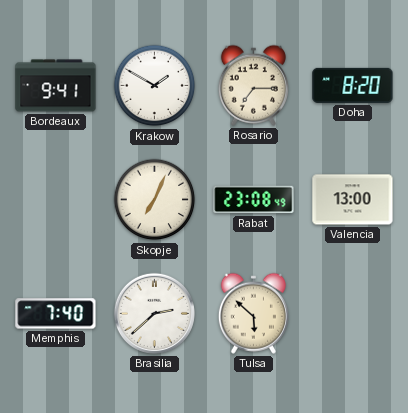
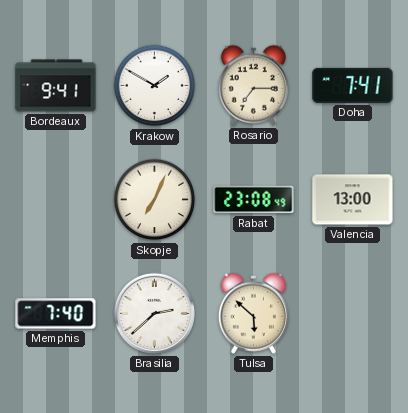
Doha: 8:20 -> 7:41
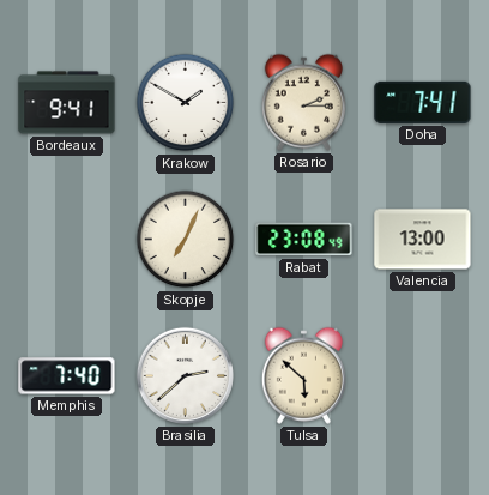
Rosario: 7:15 -> 2:15
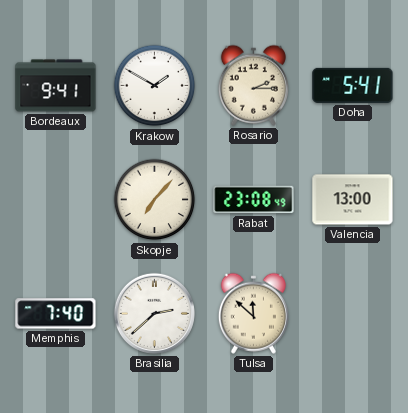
Doha: 7:41 -> 5:41
Skopje: 7:04 -> 7:07
Tulsa: 5:52 -> 11:52
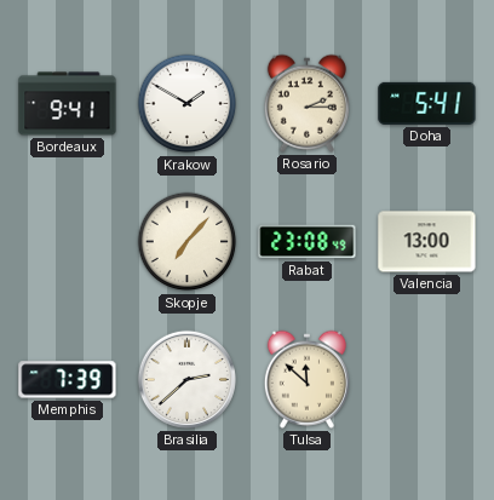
Memphis: 7:40 -> 7:39
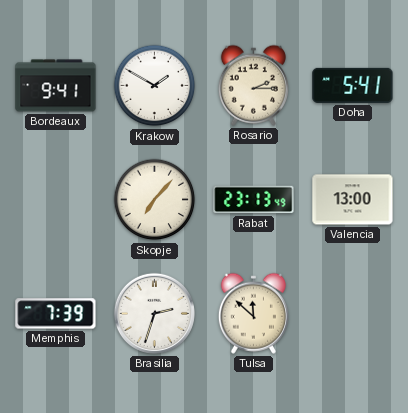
Rabat: 23:08 -> 23:13
Brasilia: 2:38 -> 2:33
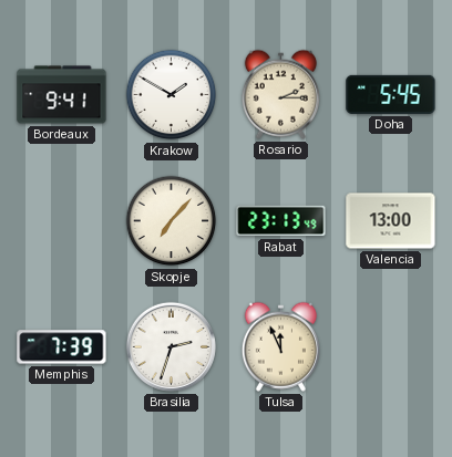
Doha: 5:41 -> 5:45
Tulsa: 11:52 -> 11:56
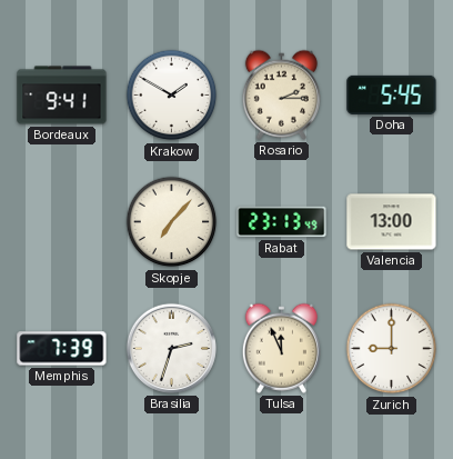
Zurich: none -> 9:00
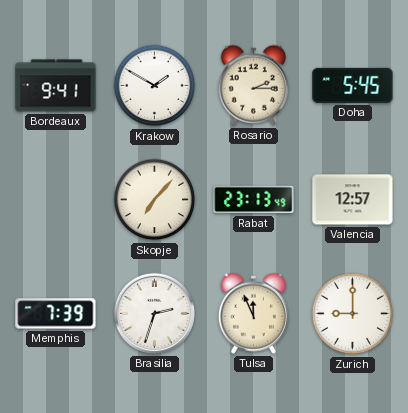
Valencia: 13:00 -> 12:57
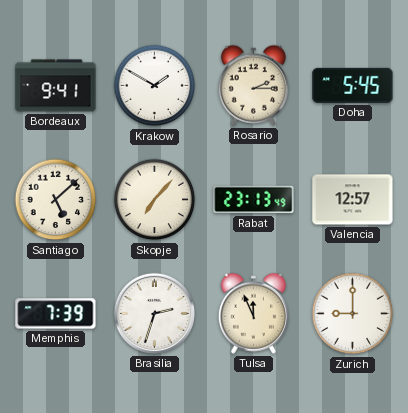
Santiago: none -> 5:08
